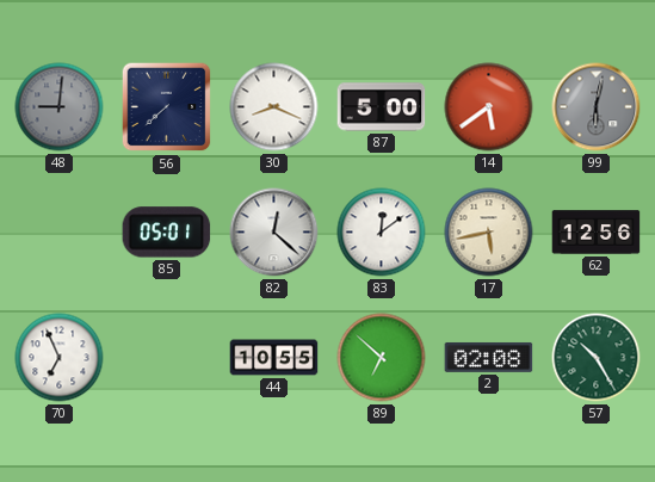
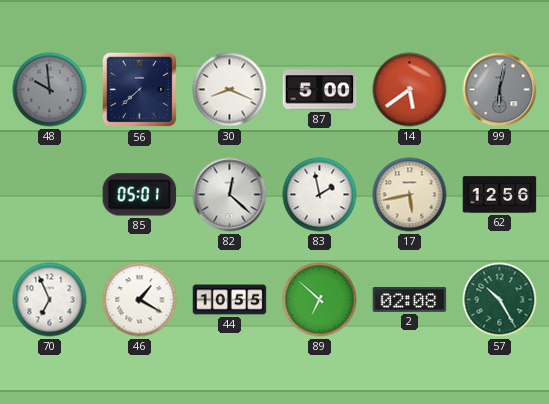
48: 9:01 -> 9:59
83: 12:09 -> 1:58
46: none -> 1:20
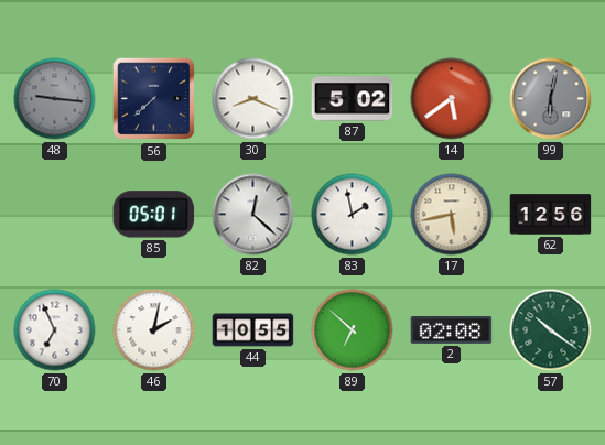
48: 9:59 -> 9:16
87: 5:00 -> 5:02
46: 1:20 -> 2:02
57: 10:25 -> 10:21
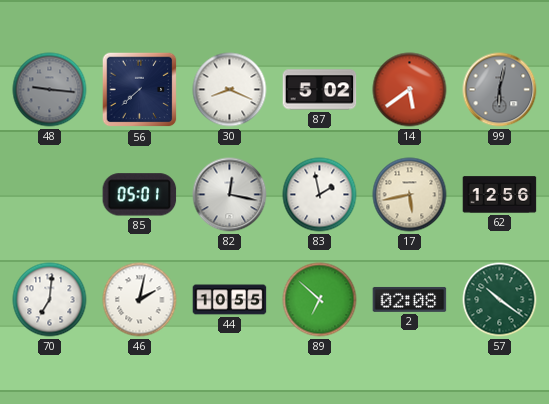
82: 12:22 -> 12:17
70: 6:56 -> 7:01
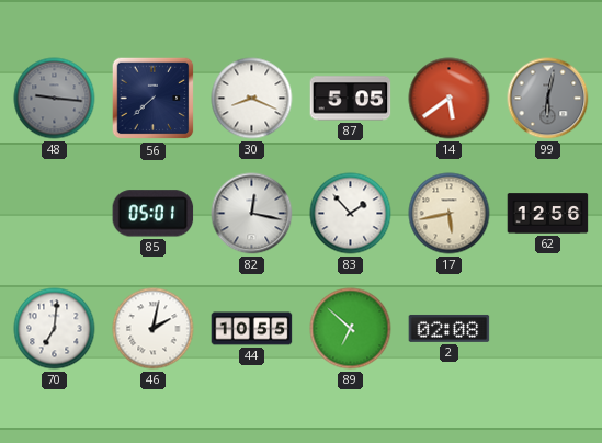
87: 5:02 -> 5:05
83: 1:58 -> 1:53
57: 10:21 -> none
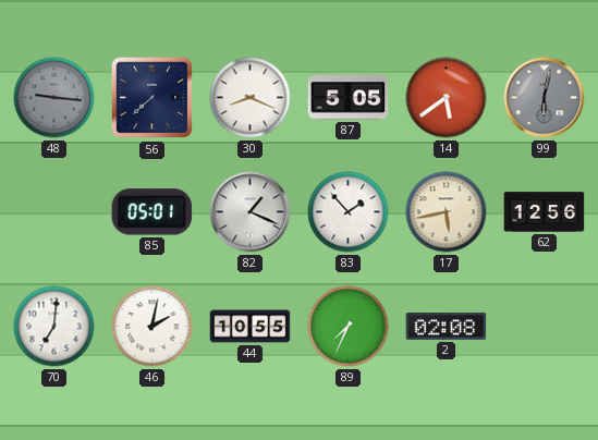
82: 12:17 -> 1:19
89: 6:52 -> 7:34
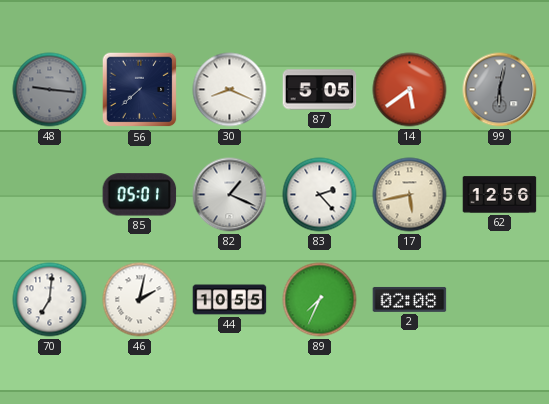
83: 1:53 -> 2:23
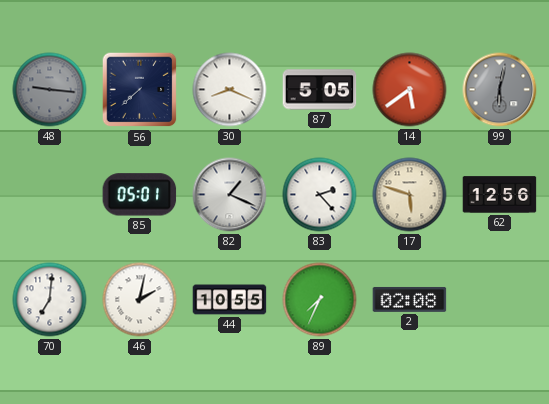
17: 5:43 -> 5:48
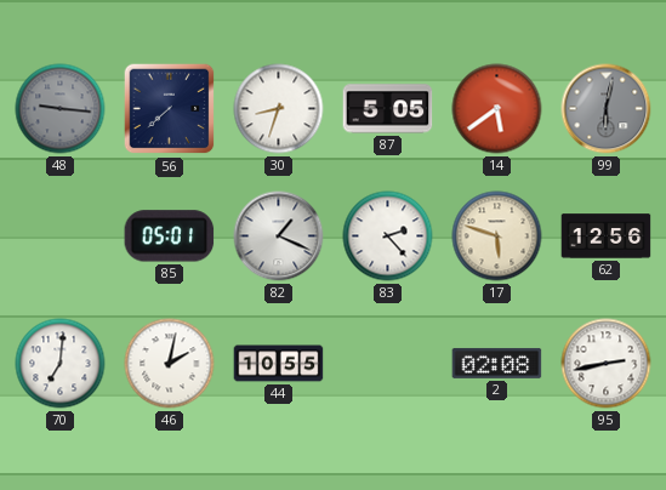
30: 8:19 -> 8:33
89: 7:34 -> none
95: none -> 2:43
